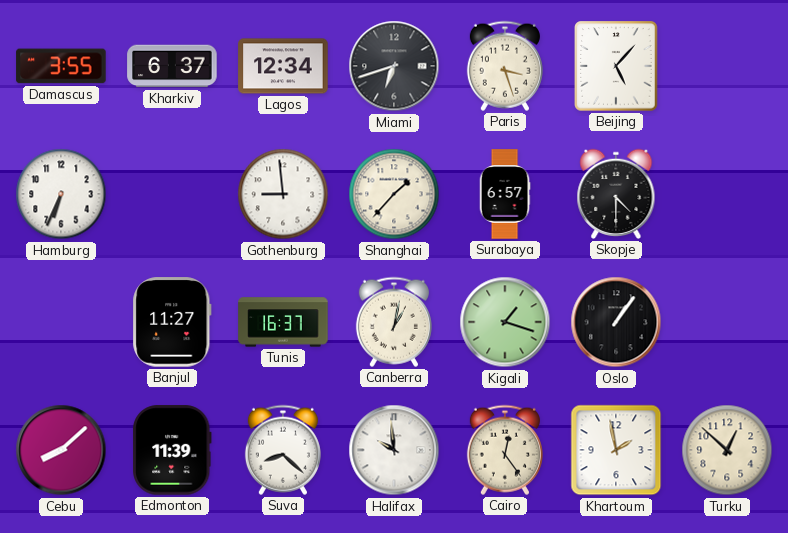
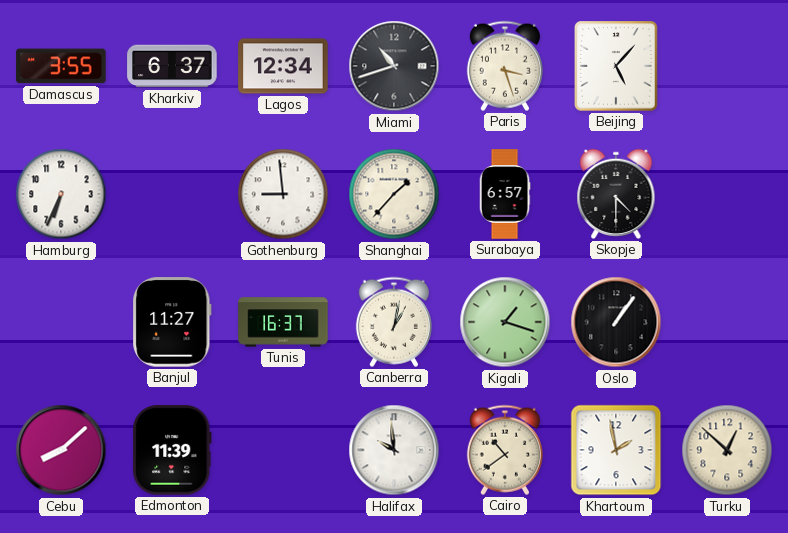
Miami: 6:42 -> 10:42
Suva: 8:22 -> none
Cairo: 12:24 -> 10:39
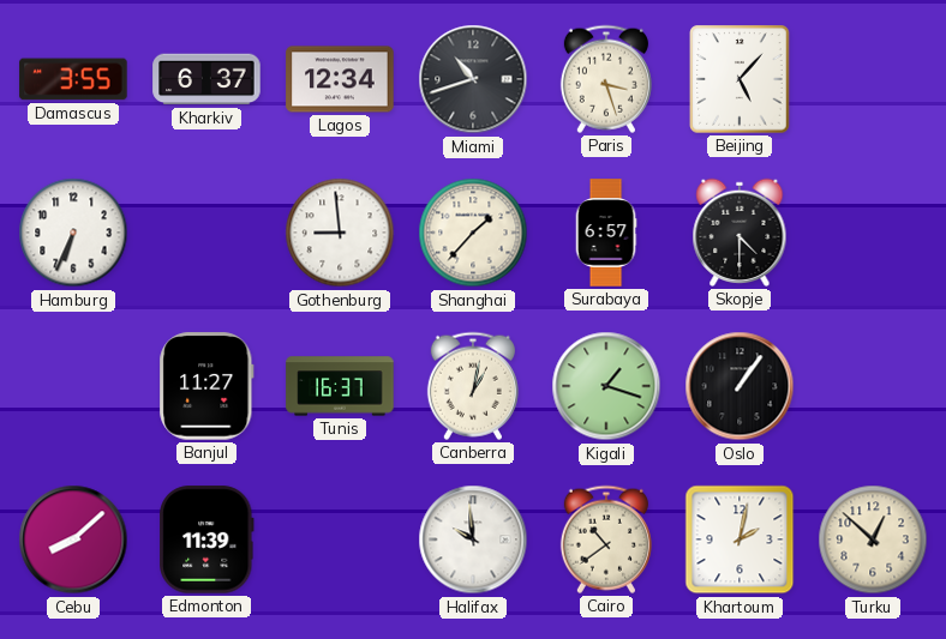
Khartoum: 1:58 -> 2:02
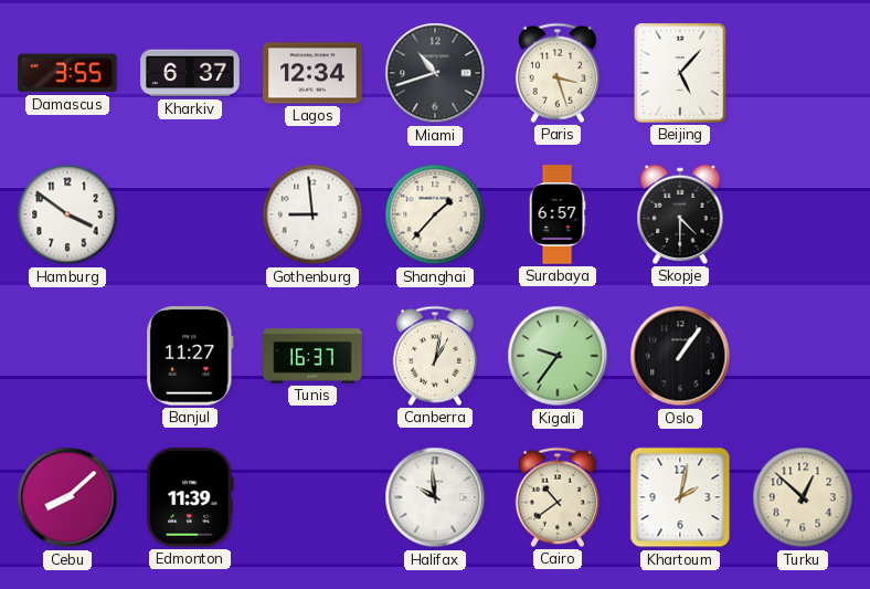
Hamburg: 6:34 -> 3:51
Kigali: 1:18 -> 9:36
